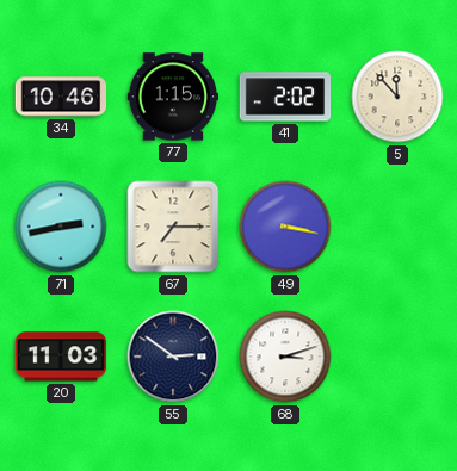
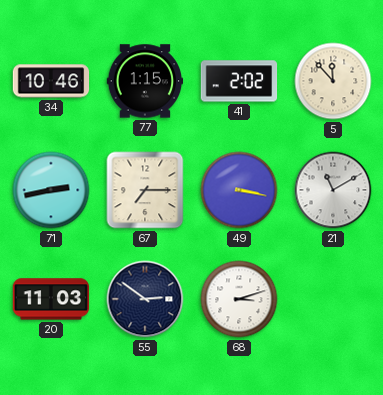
21: none -> 11:10
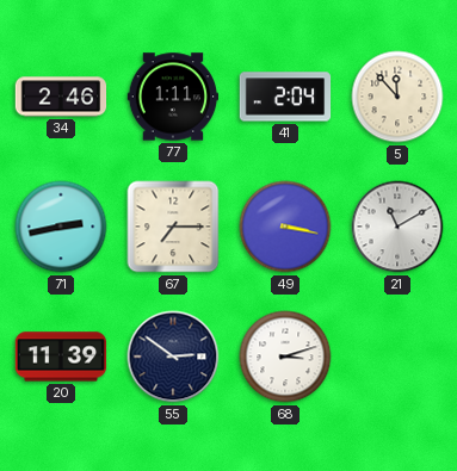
34: 10:46 -> 2:46
77: 1:15 -> 1:11
41: 2:02 -> 2:04
20: 11:03 -> 11:39
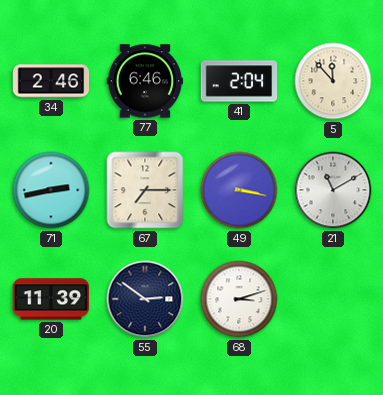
77: 1:11 -> 6:46
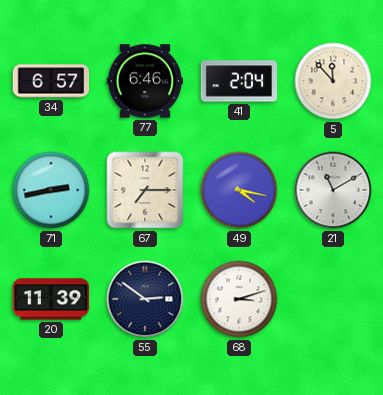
34: 2:46 -> 6:57
49: 3:17 -> 4:17
